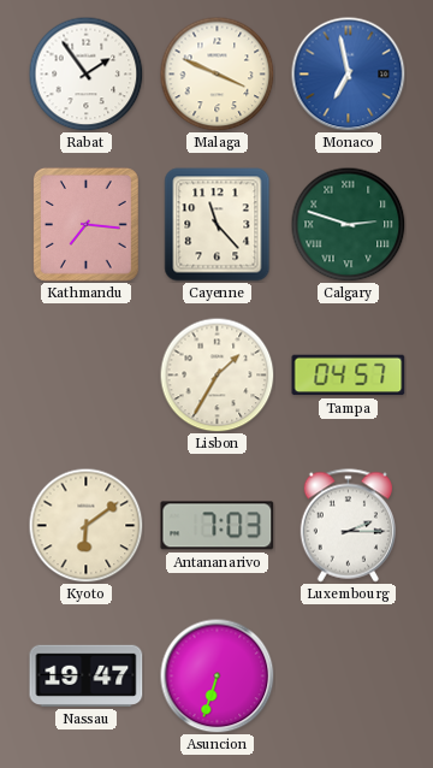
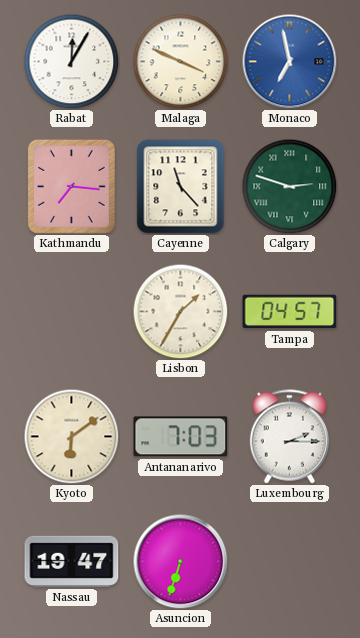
Rabat: 1:54 -> 12:05
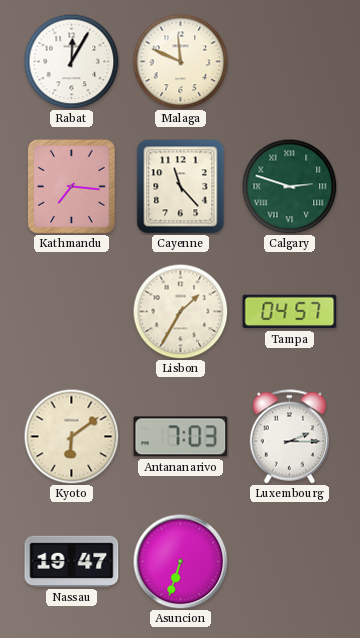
Malaga: 3:49 -> 11:49
Monaco: 6:58 -> none
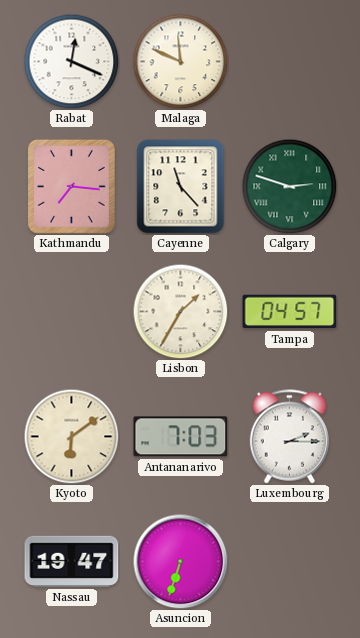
Rabat: 12:05 -> 12:19
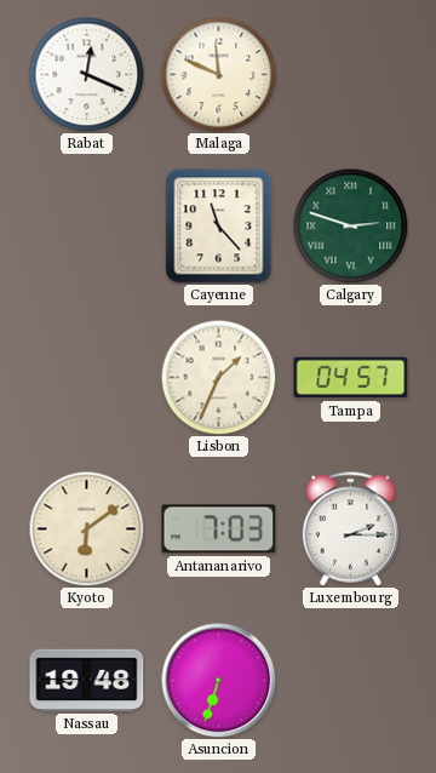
Kathmandu: 7:16 -> none
Lisbon: 1:35 -> 1:34
Nassau: 19:47 -> 19:48
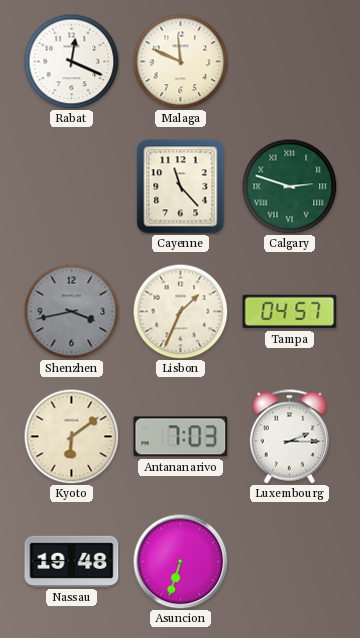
Shenzhen: none -> 3:43
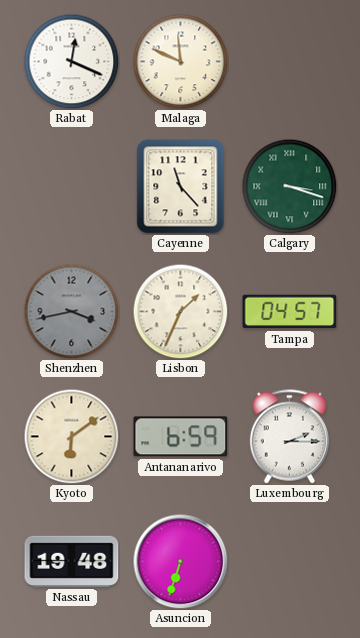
Calgary: 2:48 -> 3:18
Antananarivo: 7:03 -> 6:59
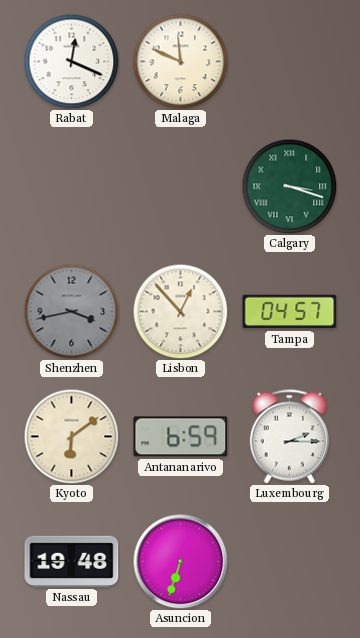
Cayenne: 11:23 -> none
Lisbon: 1:34 -> 12:53
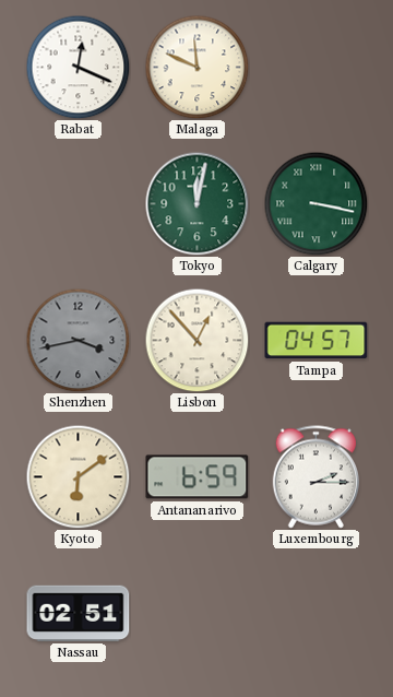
Tokyo: none -> 12:02
Calgary: 3:18 -> 3:17
Nassau: 19:48 -> 02:51
Asuncion: 6:33 -> none
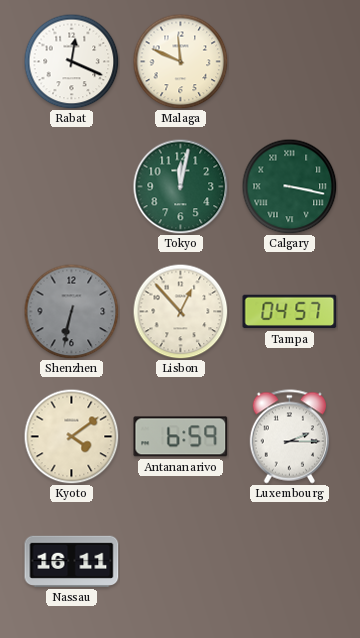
Shenzhen: 3:43 -> 6:32
Kyoto: 6:09 -> 4:09
Nassau: 02:51 -> 16:11
